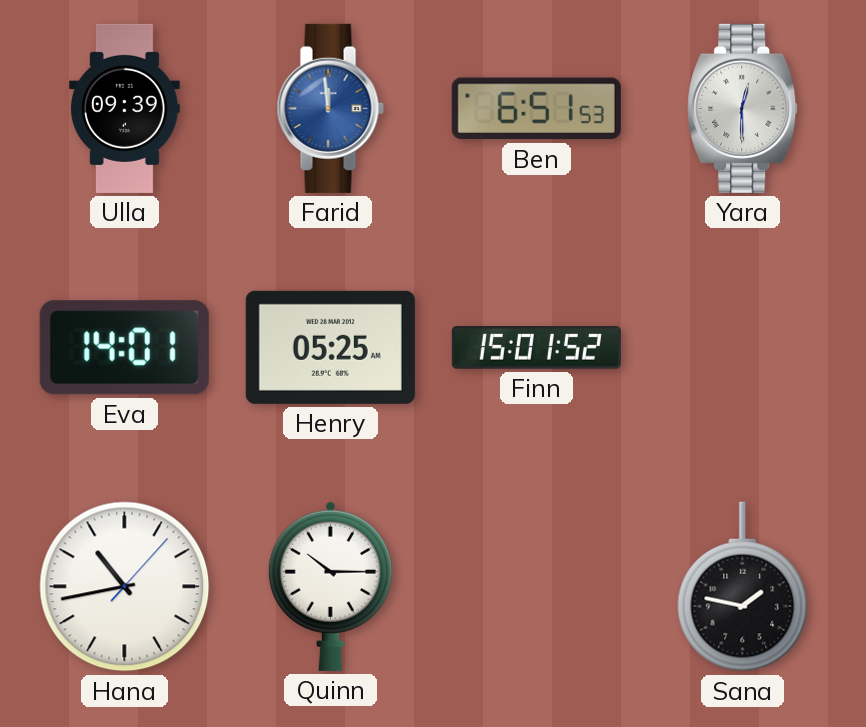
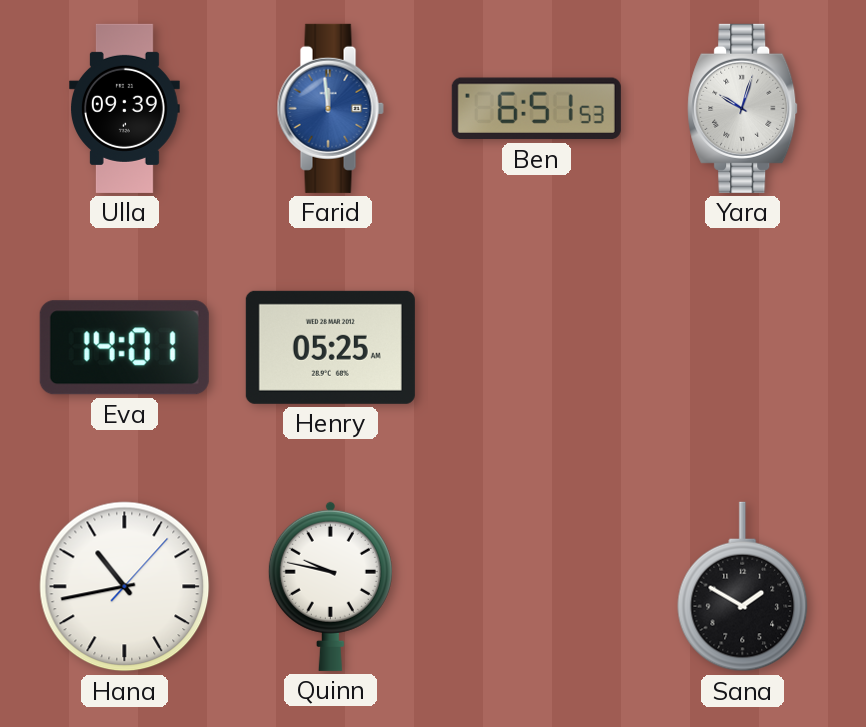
Yara: 12:30 -> 10:03
Finn: 15:01 -> none
Quinn: 10:15 -> 9:47
Sana: 1:47 -> 1:50
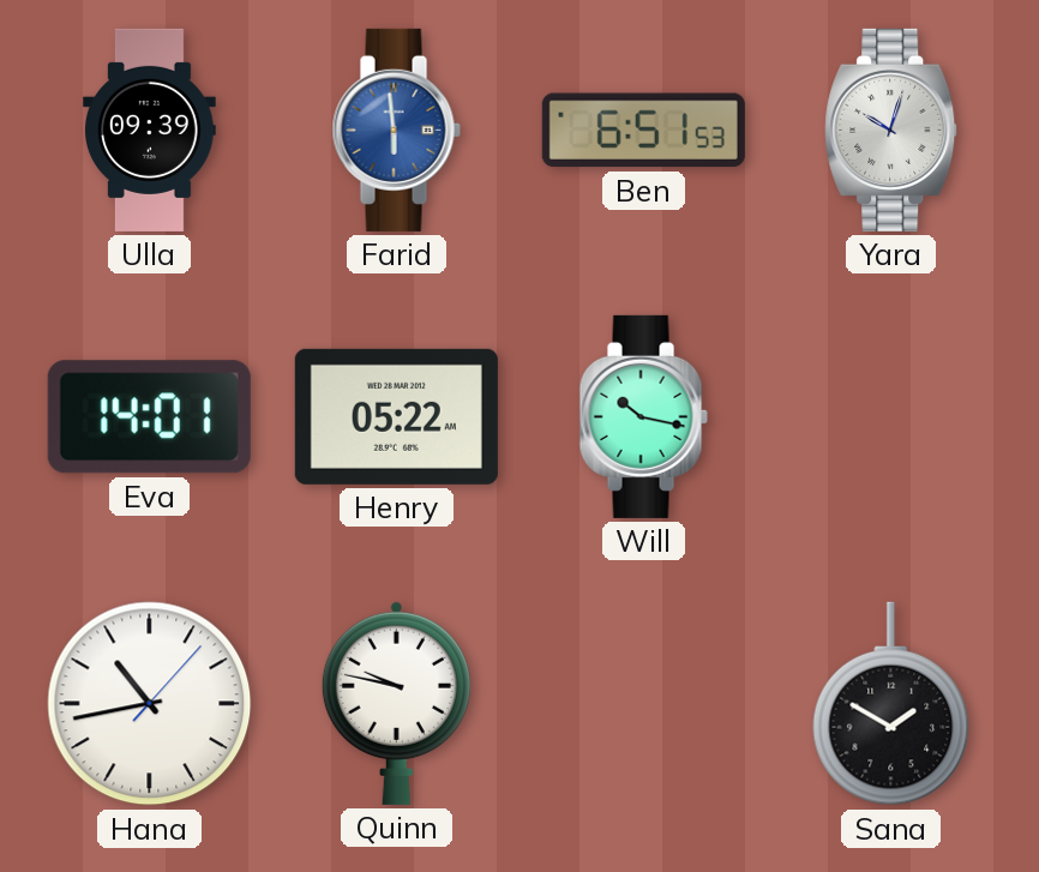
Farid: 11:59 -> 5:59
Henry: 05:25 -> 05:22
Will: none -> 10:17
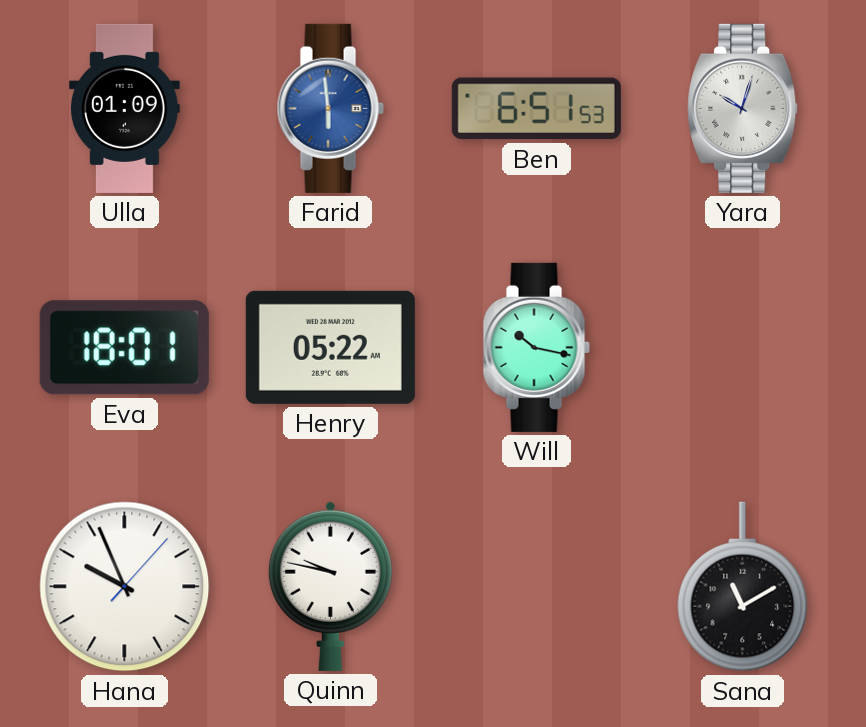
Ulla: 09:39 -> 01:09
Eva: 14:01 -> 18:01
Hana: 10:43 -> 9:56
Sana: 1:50 -> 11:10
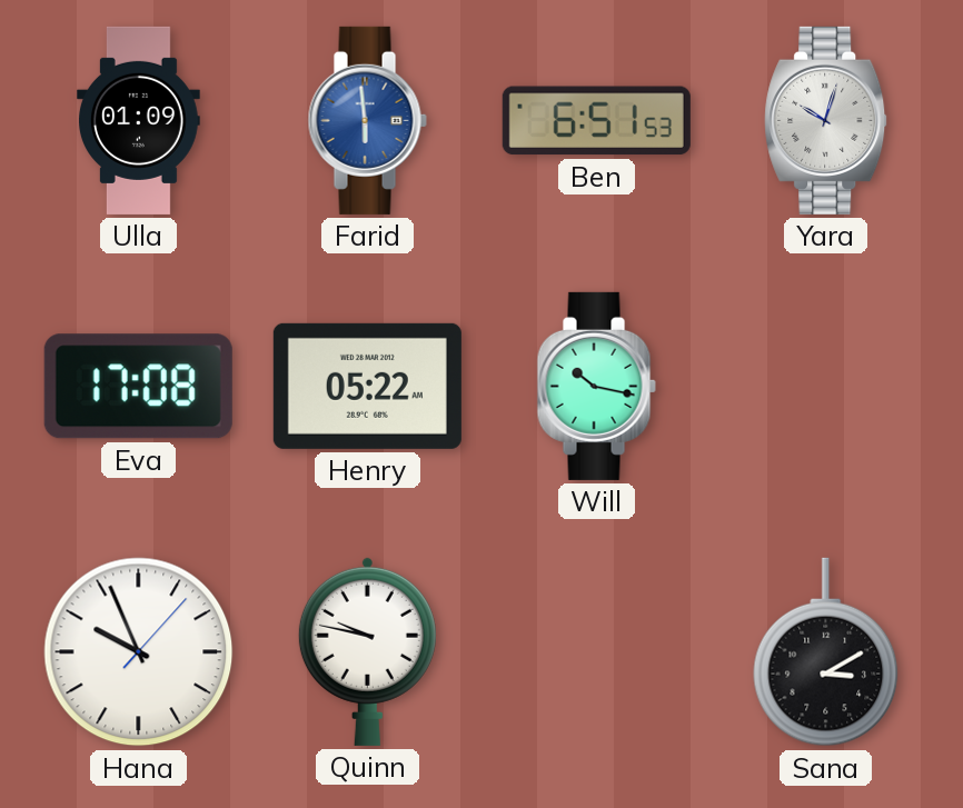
Eva: 18:01 -> 17:08
Sana: 11:10 -> 3:10
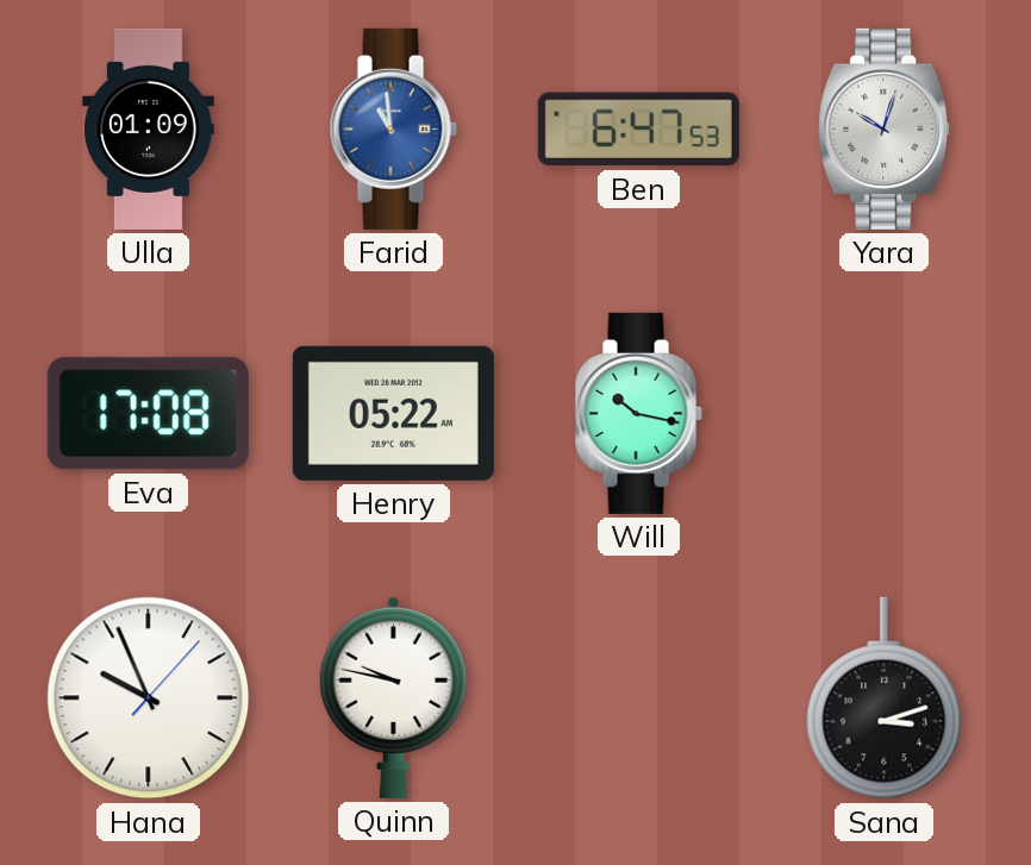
Farid: 5:59 -> 10:59
Ben: 6:51 -> 6:47
Sana: 3:10 -> 3:12
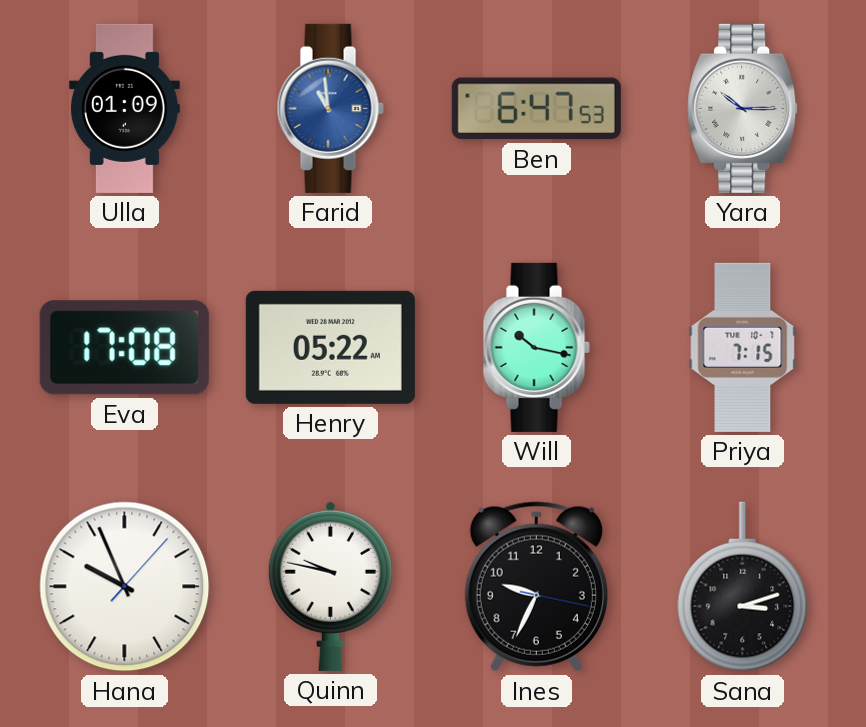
Yara: 10:03 -> 10:15
Priya: none -> 7:15
Ines: none -> 9:34
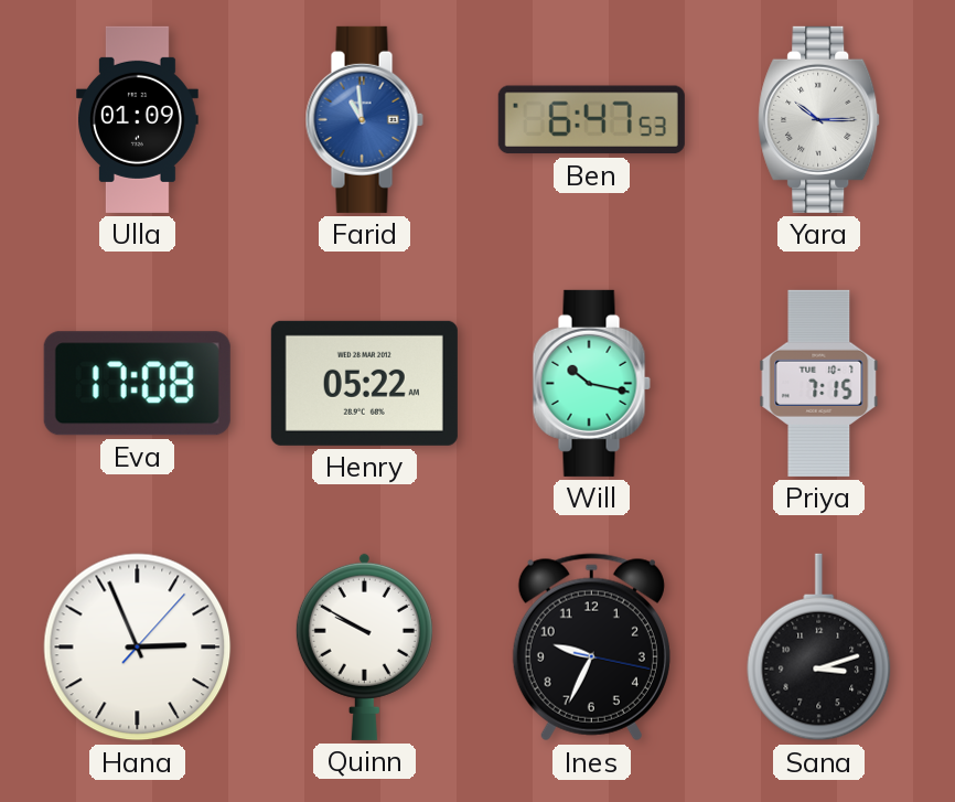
Hana: 9:56 -> 2:56
Quinn: 9:47 -> 9:50
